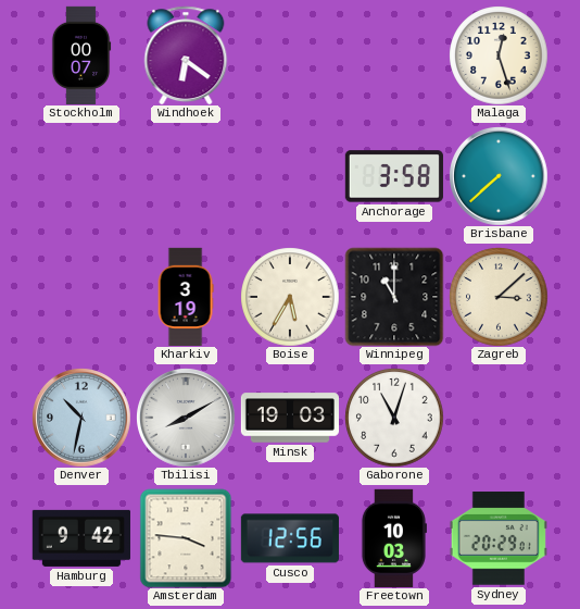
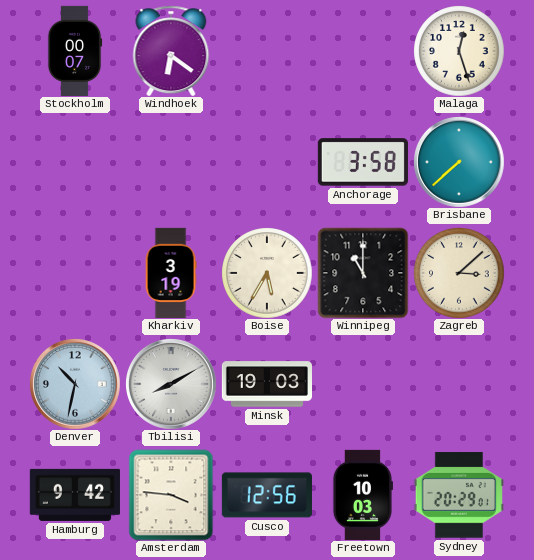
Gaborone: 11:03 -> none
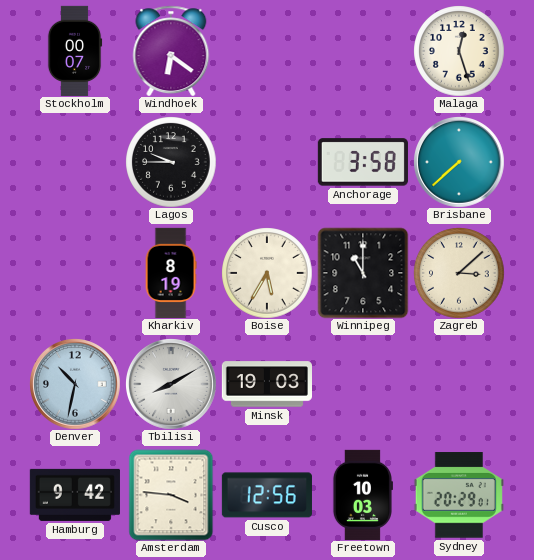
Lagos: none -> 9:45
Kharkiv: 3:19 -> 8:19
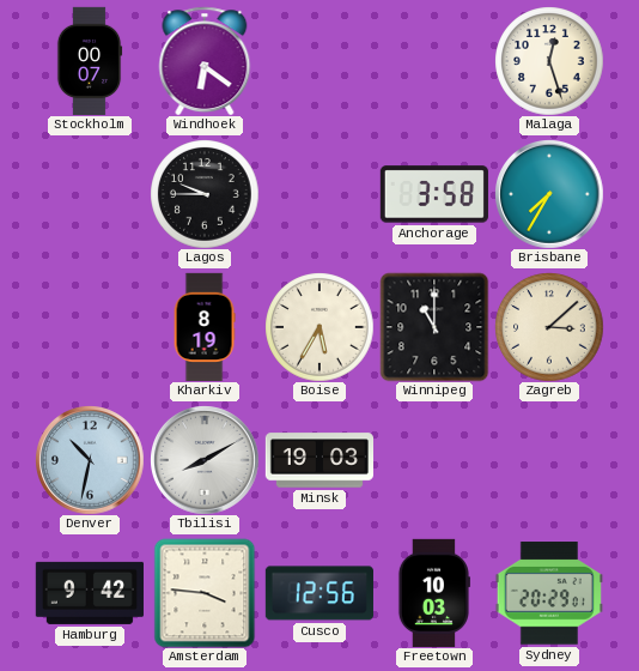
Brisbane: 7:38 -> 7:35
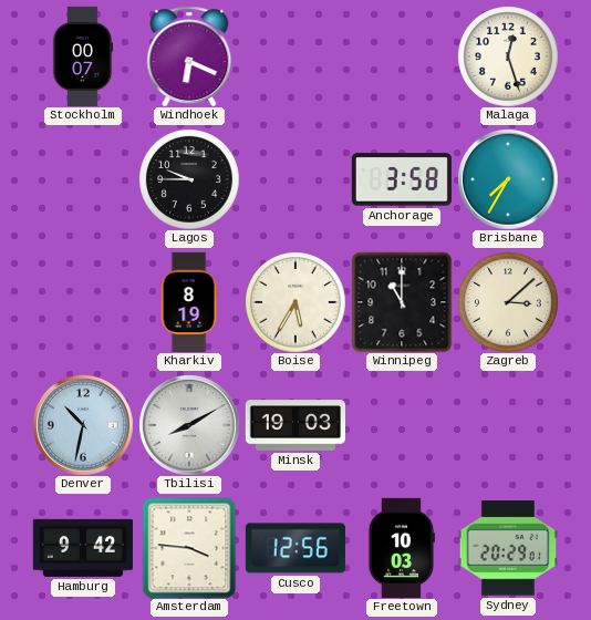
Windhoek: 6:21 -> 6:19
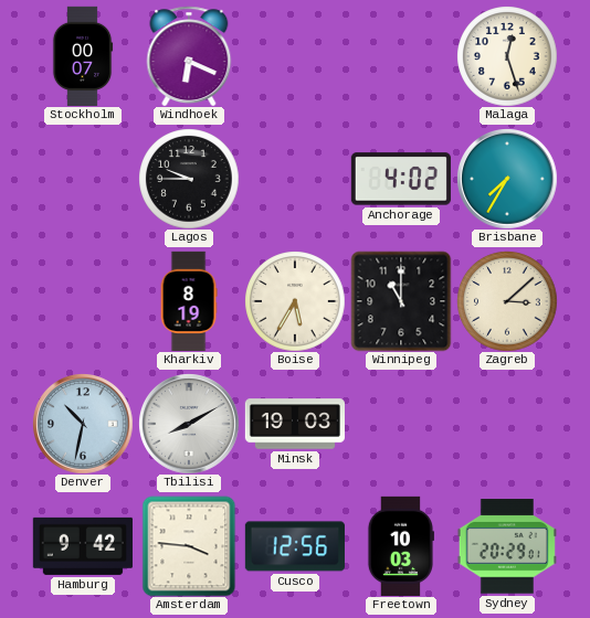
Anchorage: 3:58 -> 4:02
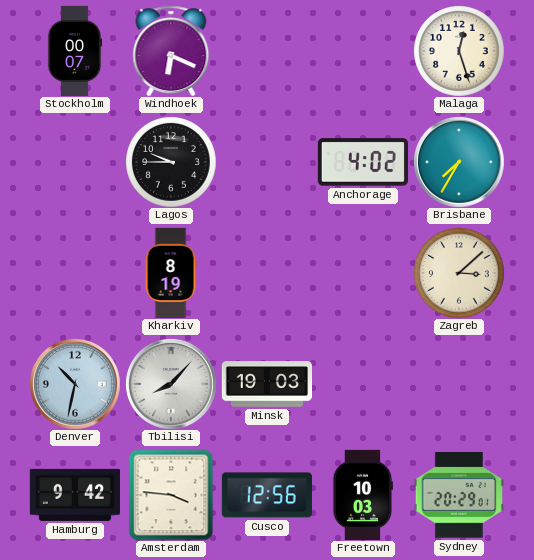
Boise: 5:35 -> none
Winnipeg: 11:00 -> none
Tbilisi: 8:10 -> 8:07
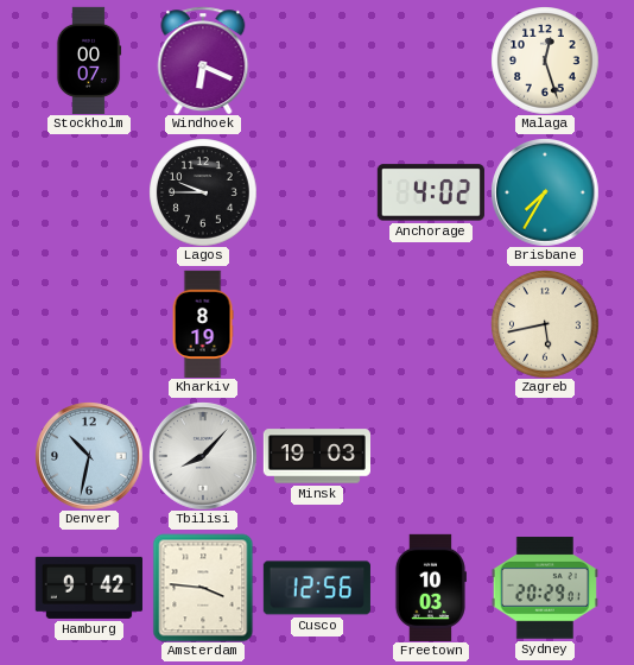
Zagreb: 3:08 -> 5:43
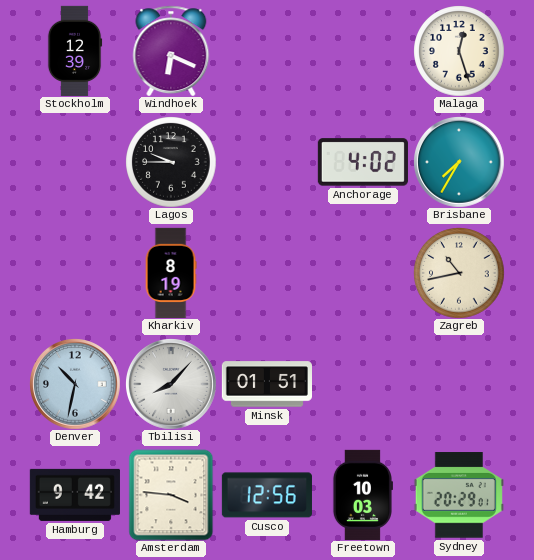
Stockholm: 00:07 -> 12:39
Zagreb: 5:43 -> 10:43
Minsk: 19:03 -> 01:51
